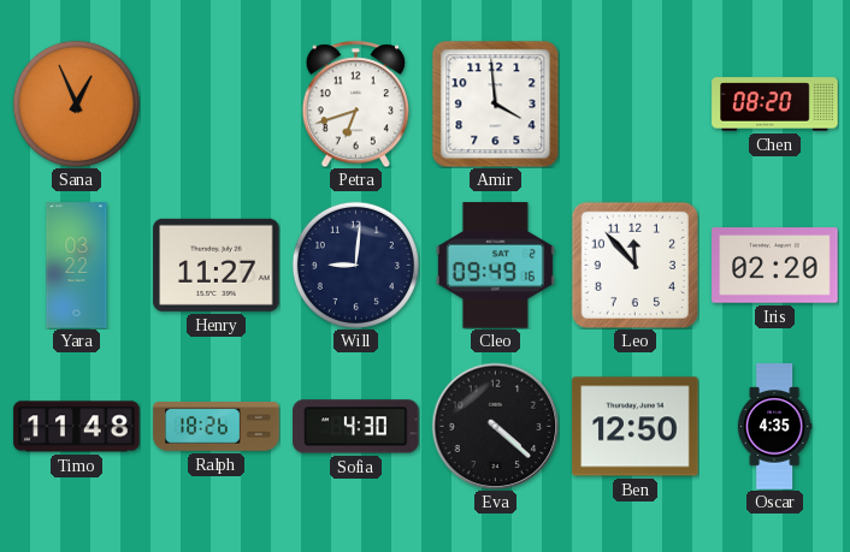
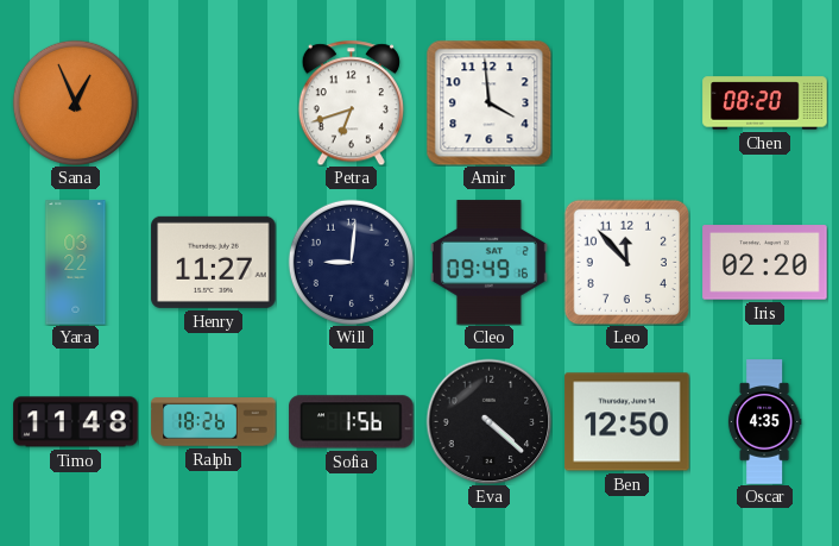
Sofia: 4:30 -> 1:56
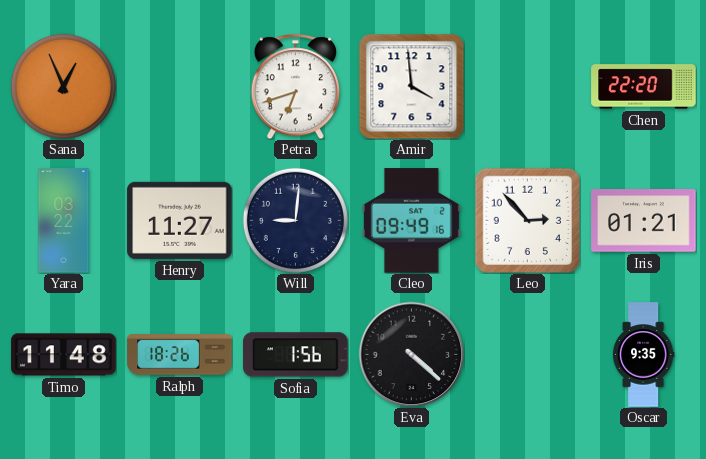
Chen: 08:20 -> 22:20
Leo: 11:53 -> 2:53
Iris: 02:20 -> 01:21
Ben: 12:50 -> none
Oscar: 4:35 -> 9:35
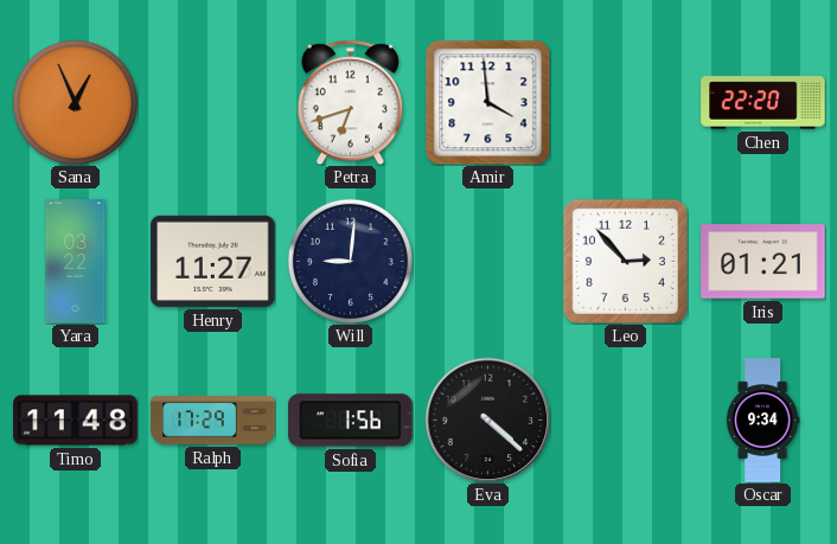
Cleo: 09:49 -> none
Ralph: 18:26 -> 17:29
Oscar: 9:35 -> 9:34
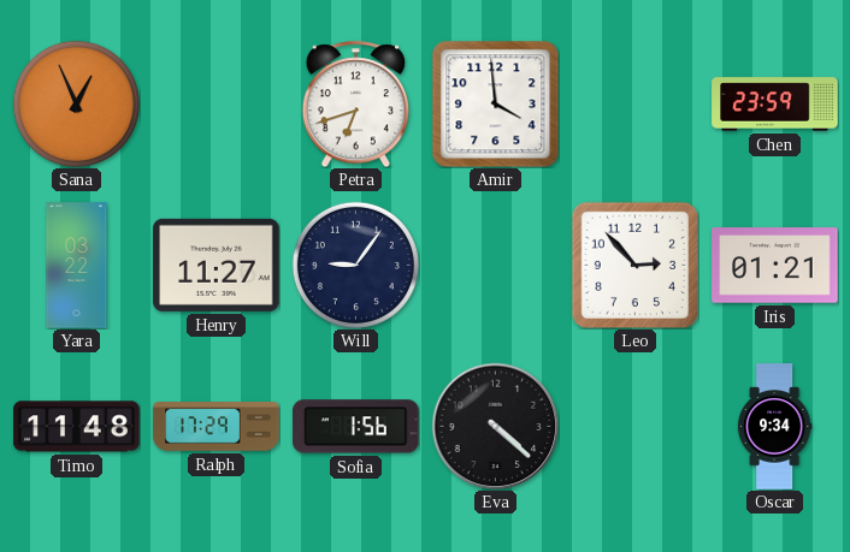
Chen: 22:20 -> 23:59
Will: 9:01 -> 9:06
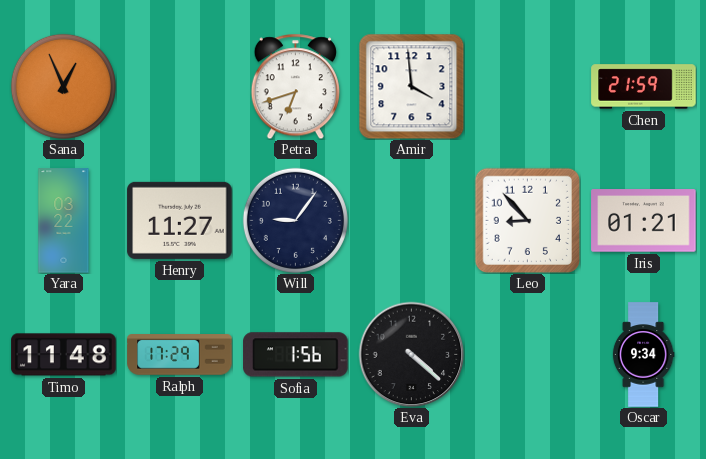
Chen: 23:59 -> 21:59
Leo: 2:53 -> 8:53
